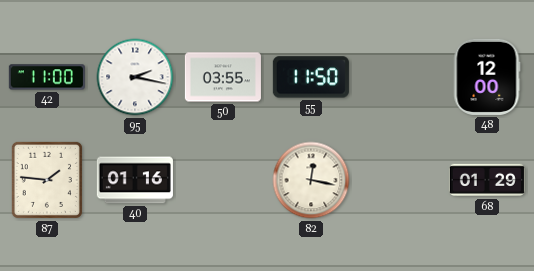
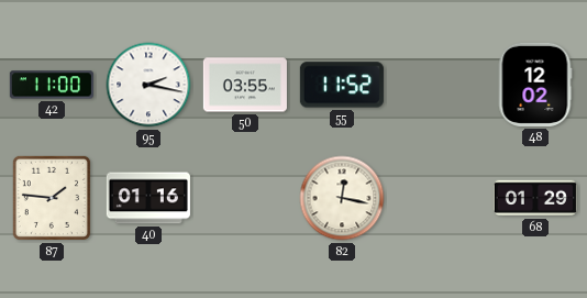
55: 11:50 -> 11:52
48: 12:00 -> 12:02
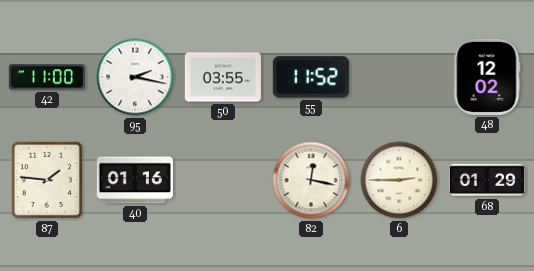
6: none -> 2:45
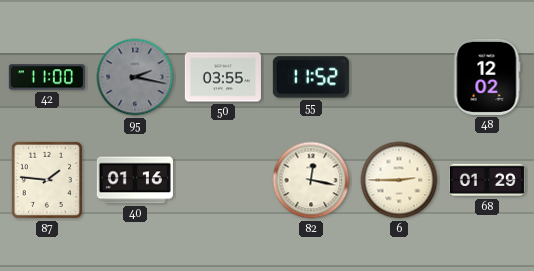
95 dial: white -> grey
